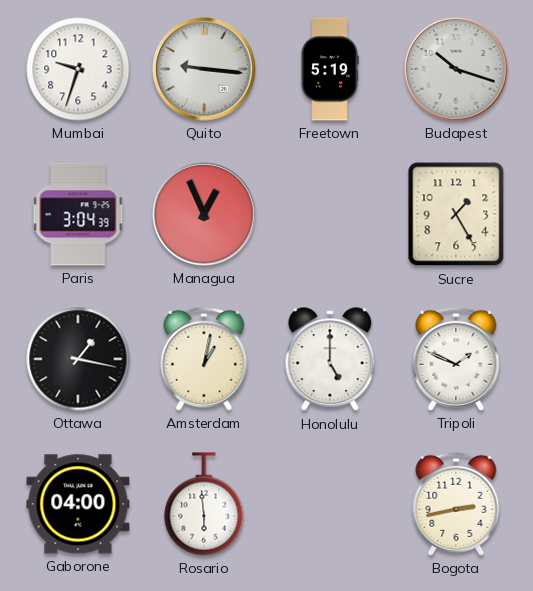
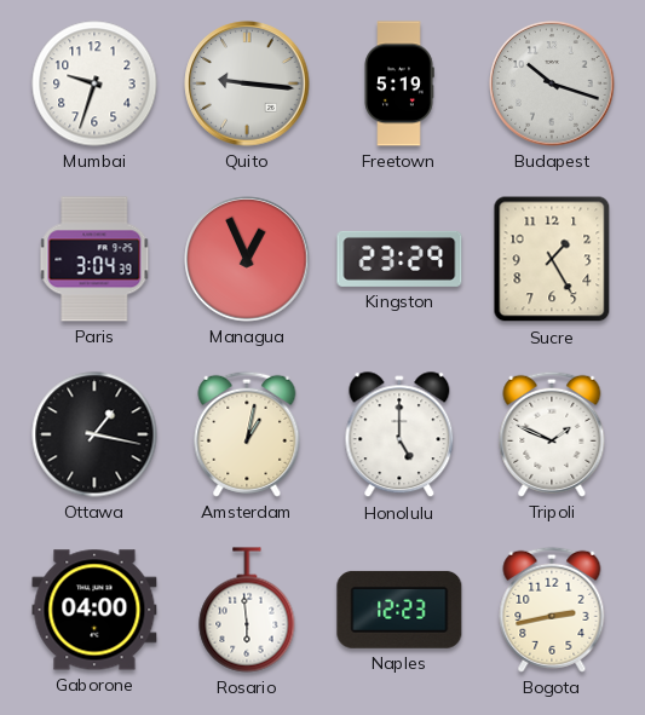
Kingston: none -> 23:29
Naples: none -> 12:23
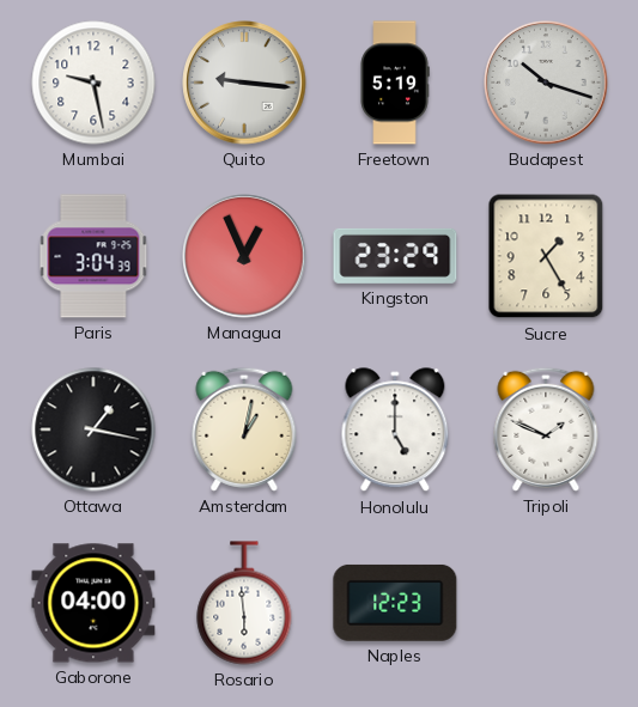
Mumbai: 9:33 -> 9:28
Bogota: 2:43 -> none
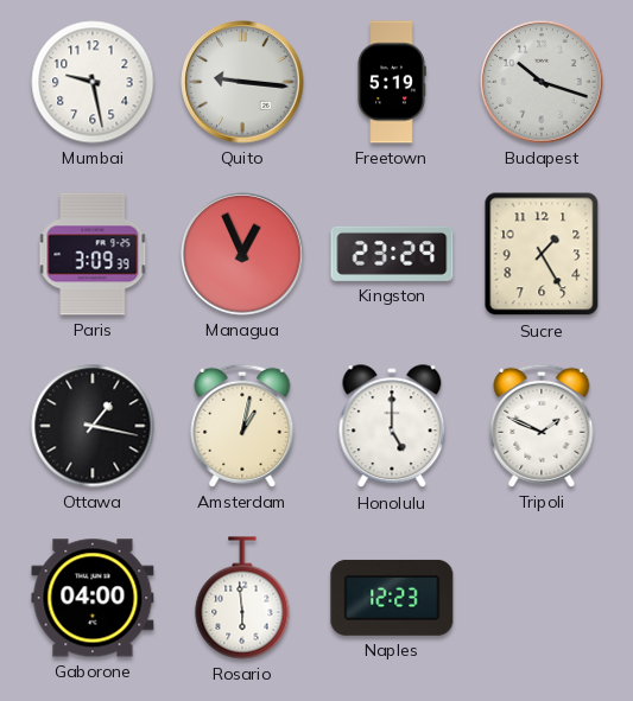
Paris: 3:04 -> 3:09
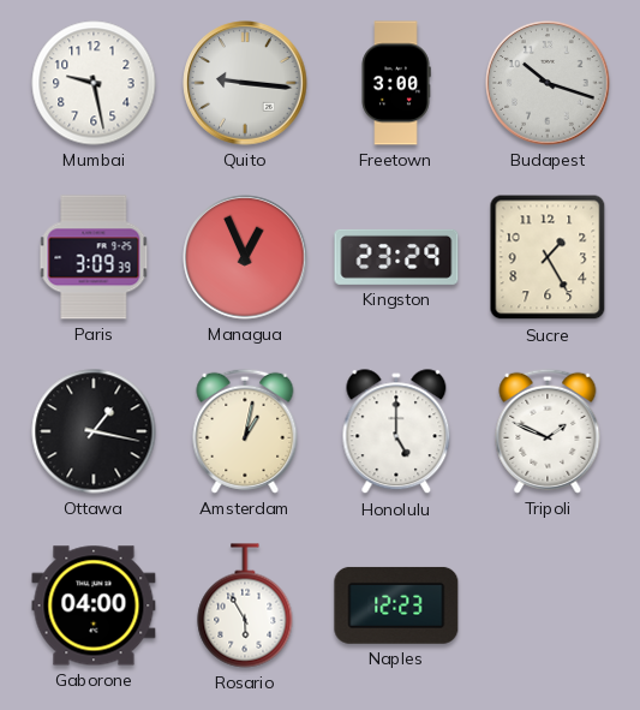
Freetown: 5:19 -> 3:00
Rosario: 5:59 -> 5:55
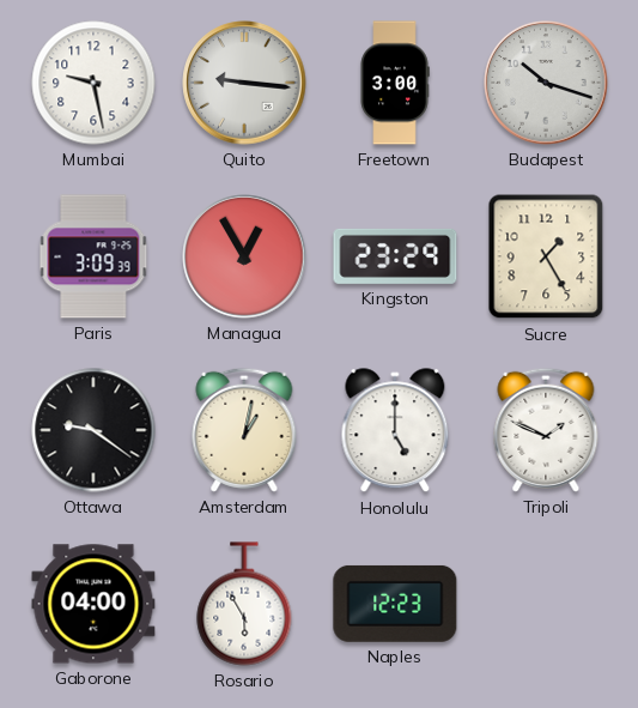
Managua: 12:56 -> 12:55
Ottawa: 1:17 -> 9:21
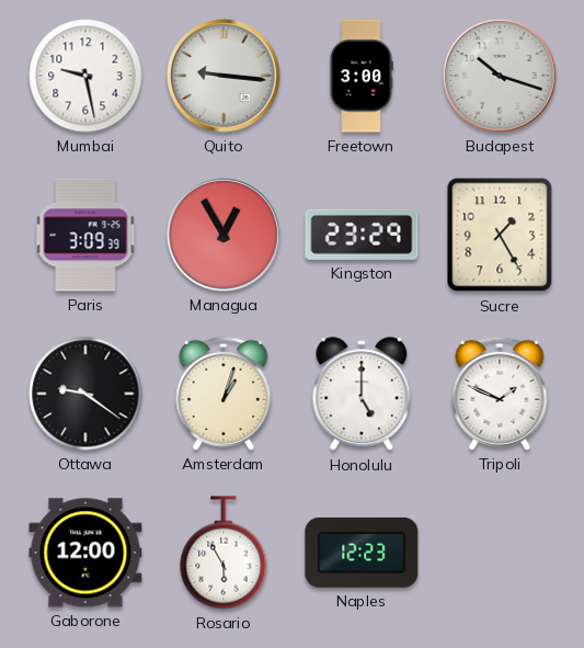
Amsterdam: 1:02 -> 1:03
Gaborone: 04:00 -> 12:00
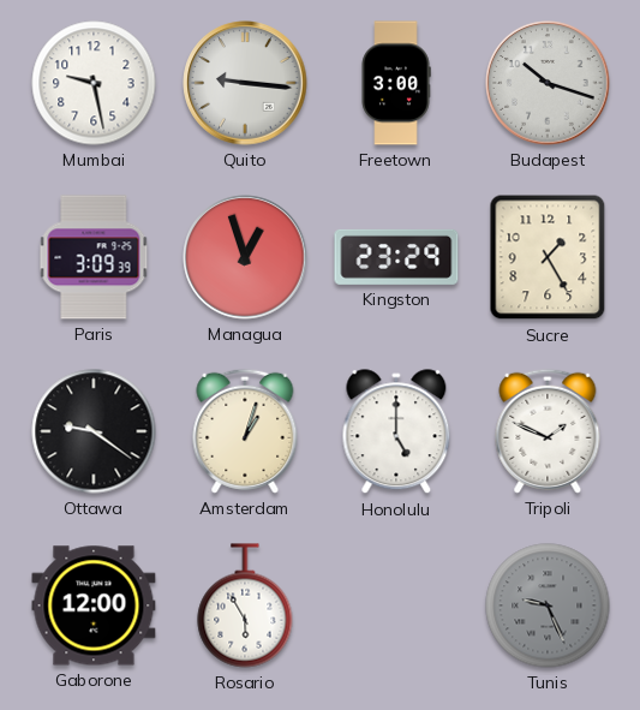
Managua: 12:55 -> 12:57
Naples: 12:23 -> none
Tunis: none -> 9:26
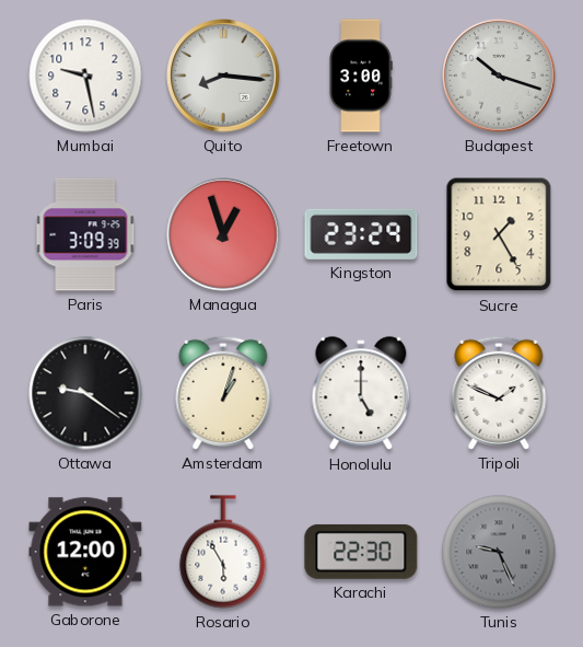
Quito: 9:16 -> 8:16
Karachi: none -> 22:30
